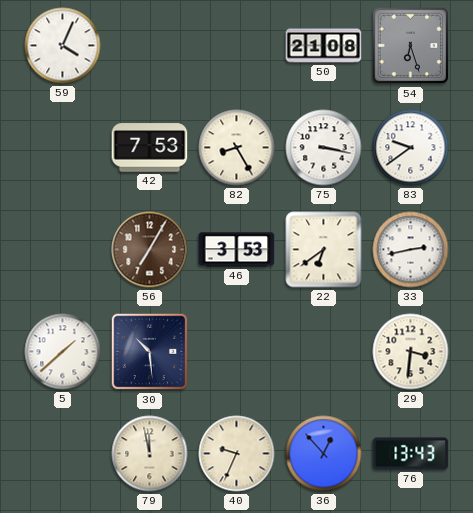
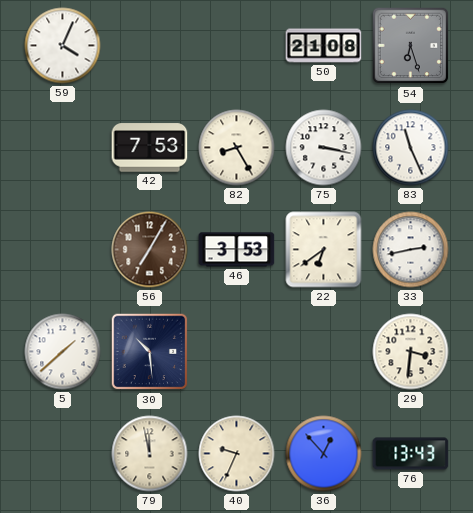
83: 9:39 -> 11:26
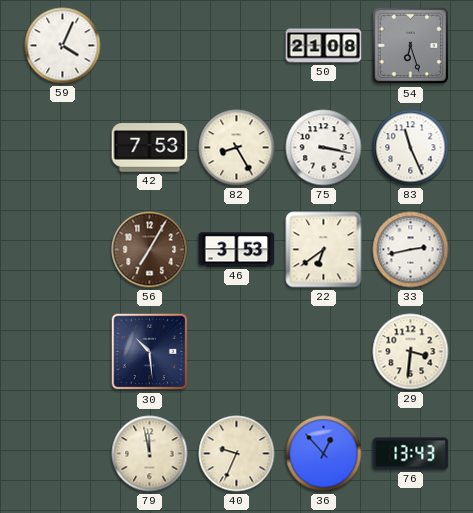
5: 1:38 -> none
